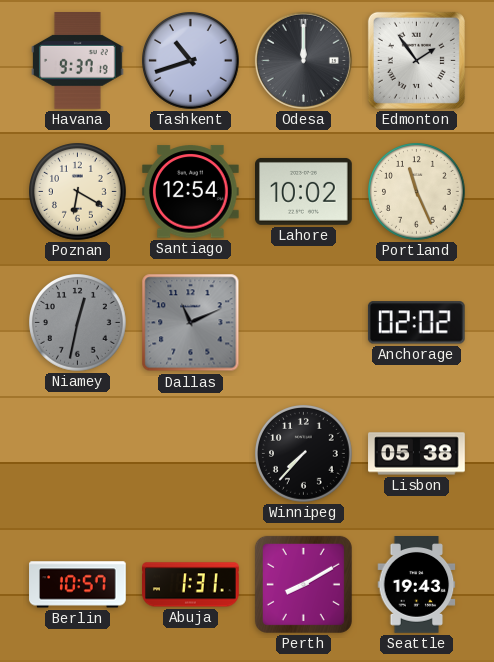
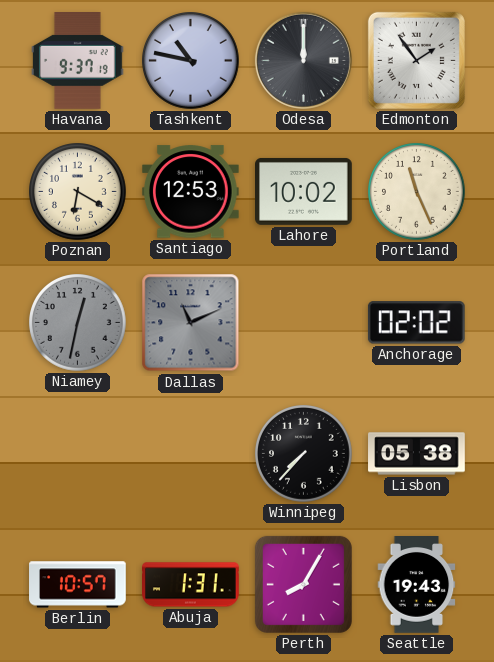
Tashkent: 10:42 -> 10:47
Santiago: 12:54 -> 12:53
Perth: 8:10 -> 8:05
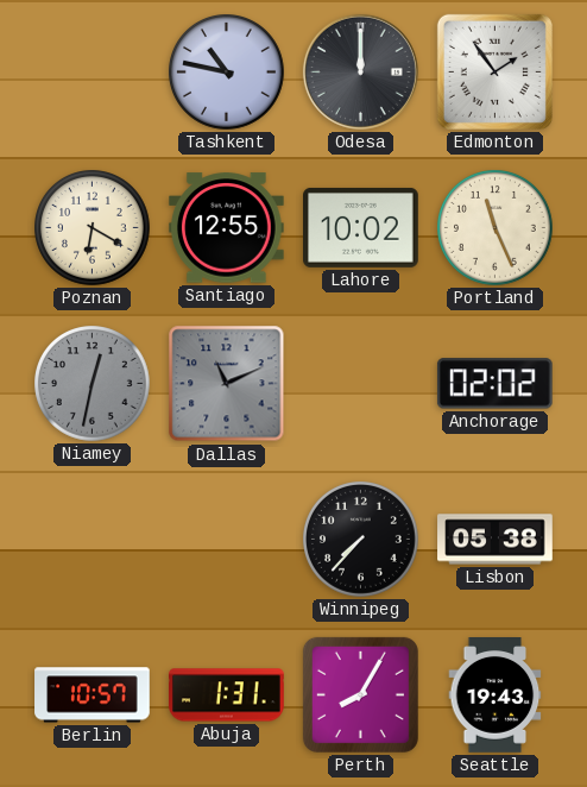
Havana: 9:37 -> none
Santiago: 12:53 -> 12:55
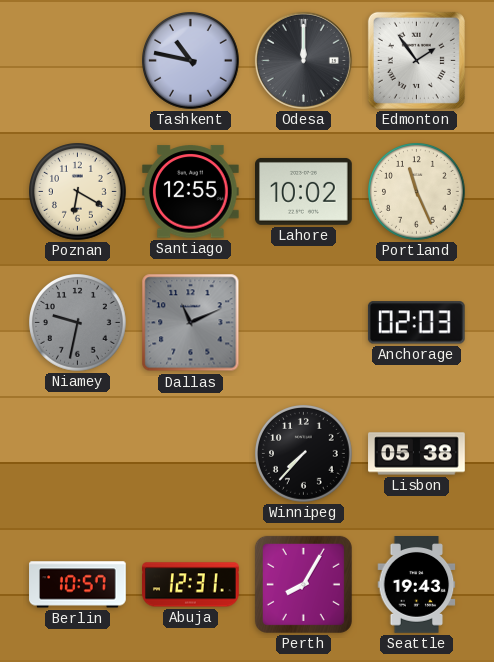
Niamey: 12:32 -> 9:32
Anchorage: 02:02 -> 02:03
Abuja: 1:31 -> 12:31
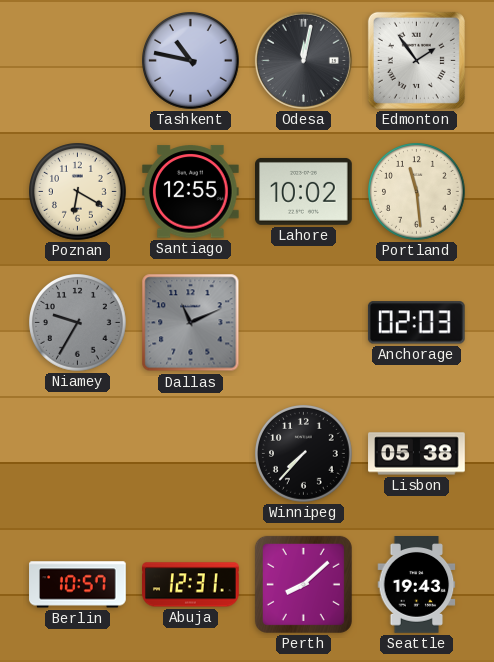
Odesa: 12:00 -> 12:02
Portland: 11:26 -> 11:29
Niamey: 9:32 -> 9:35
Perth: 8:05 -> 8:08
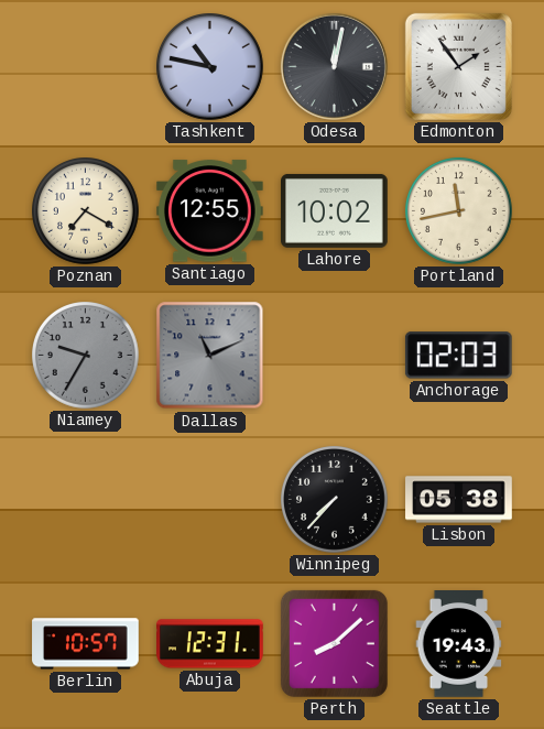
Poznan: 6:20 -> 7:20
Portland: 11:29 -> 11:43
